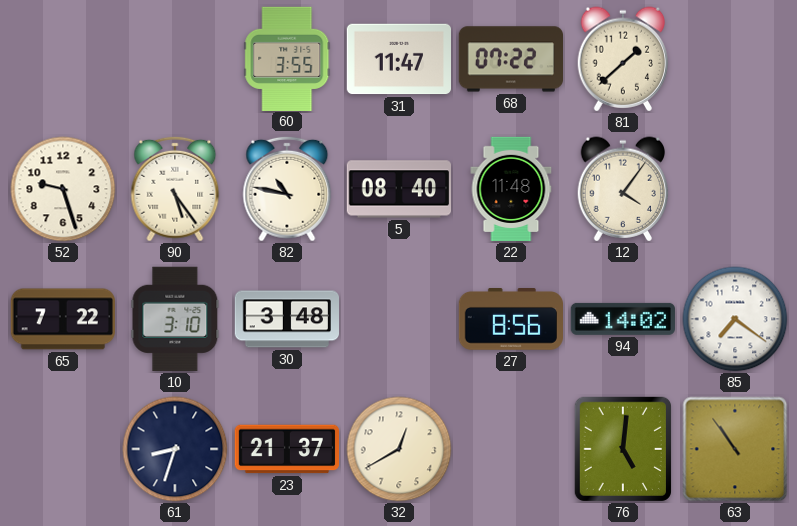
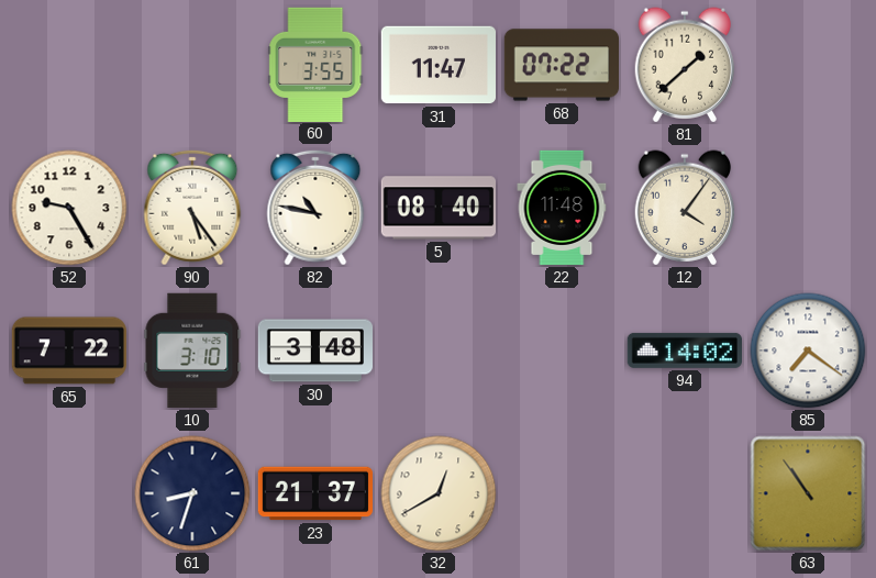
52: 9:27 -> 9:25
27: 8:56 -> none
76: 5:01 -> none
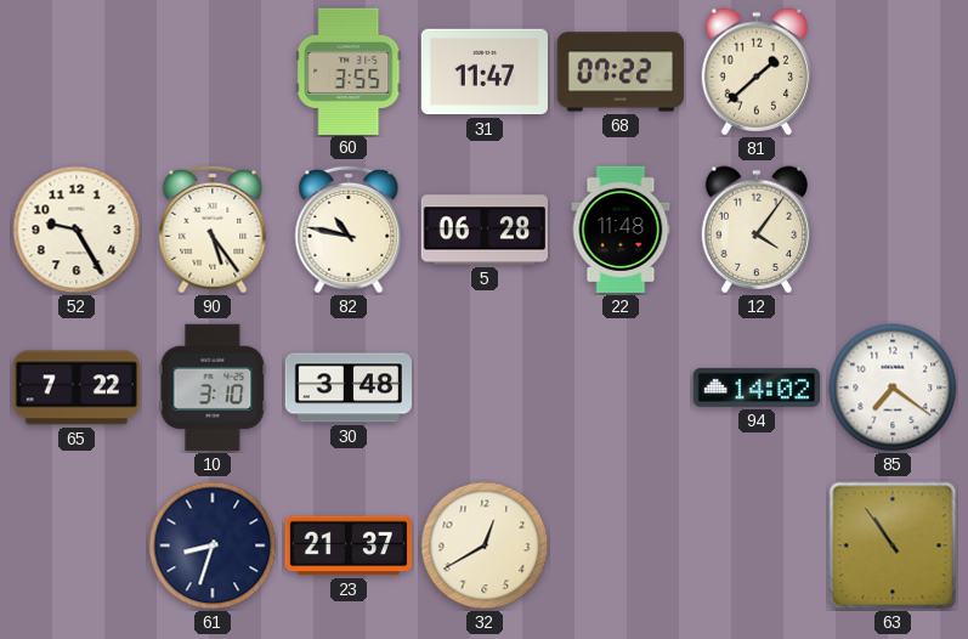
5: 08:40 -> 06:28
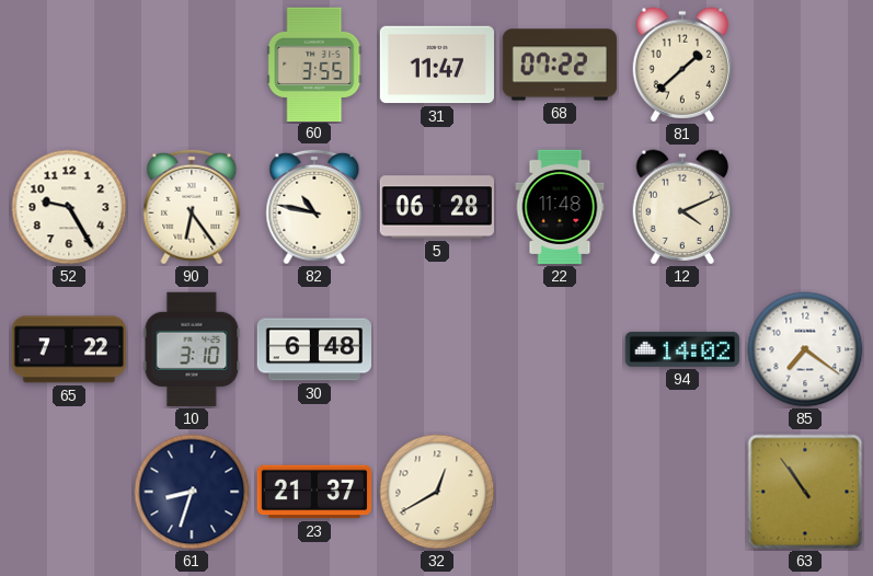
90: 5:24 -> 6:24
12: 4:06 -> 4:11
30: 3:48 -> 6:48
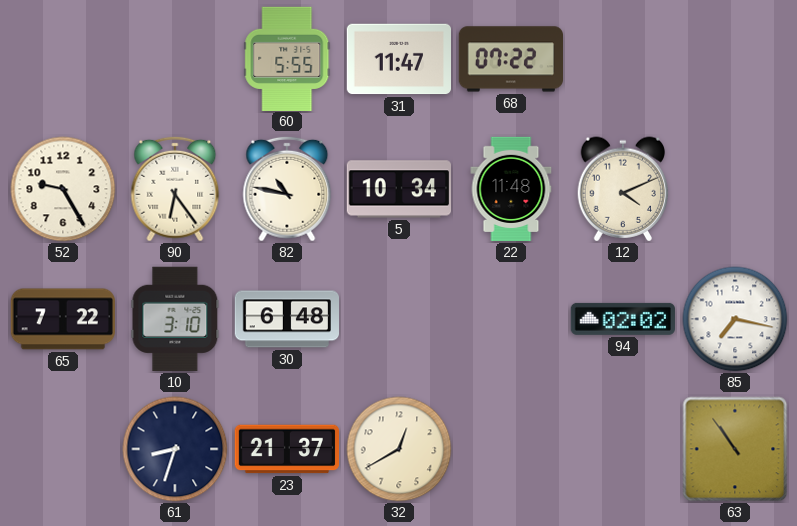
60: 3:55 -> 5:55
81: 1:38 -> none
5: 06:28 -> 10:34
94: 14:02 -> 02:02
85: 7:21 -> 7:17
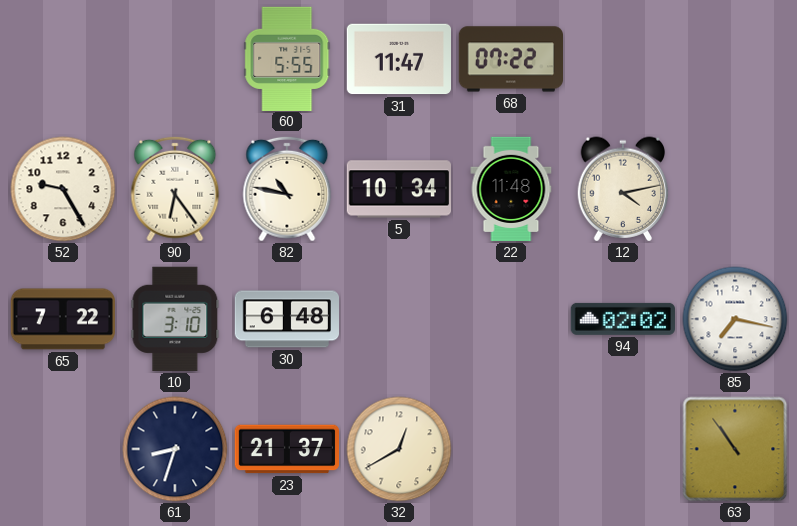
12: 4:11 -> 4:13
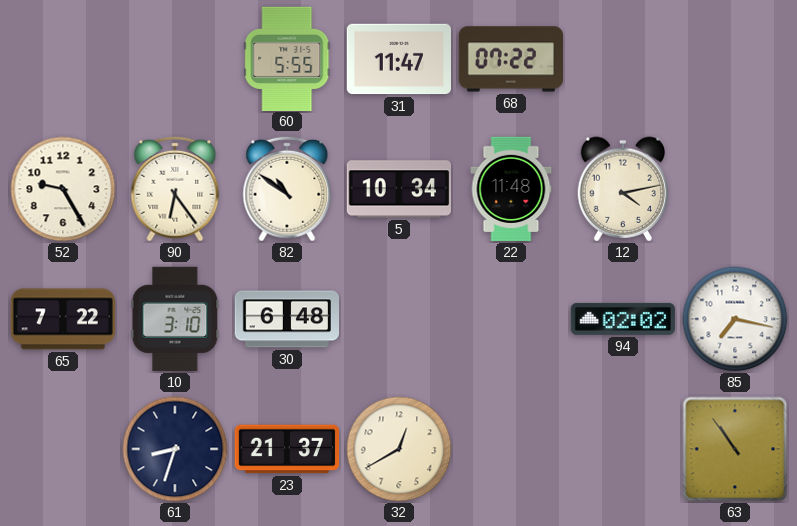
82: 10:47 -> 10:51
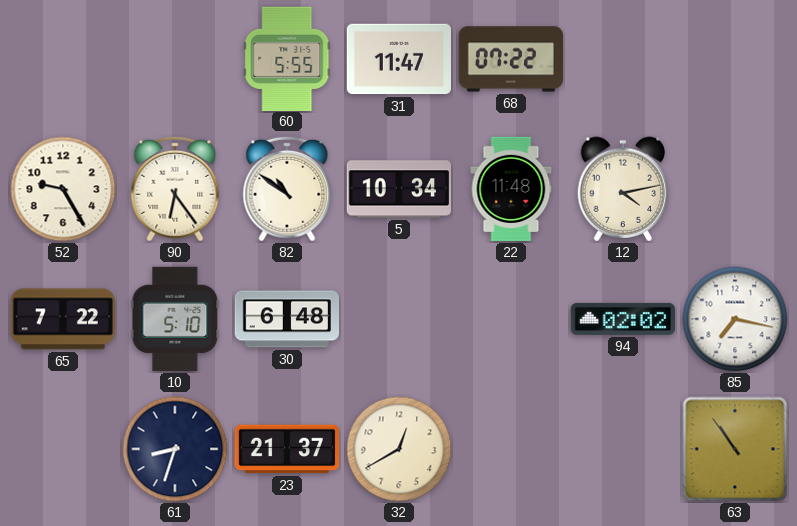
10: 3:10 -> 5:10
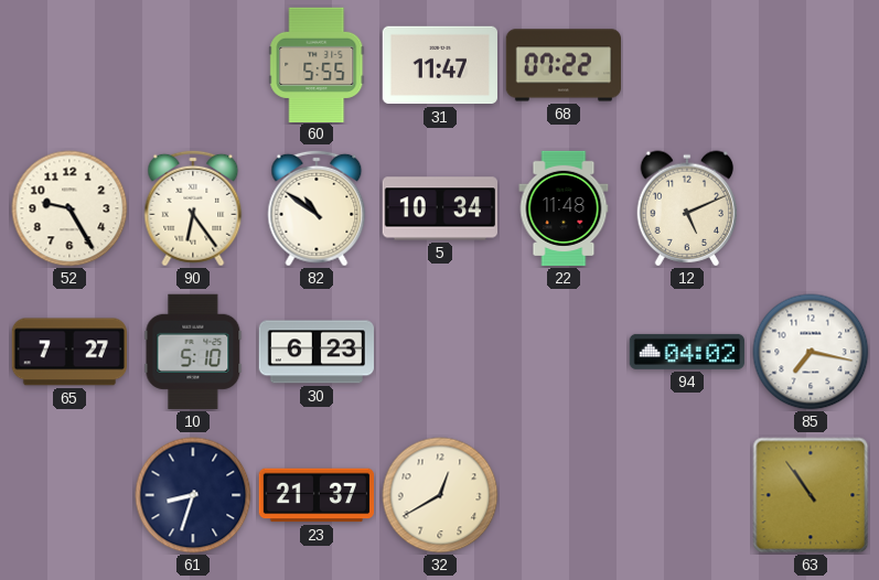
12: 4:13 -> 5:11
65: 7:22 -> 7:27
30: 6:48 -> 6:23
94: 02:02 -> 04:02
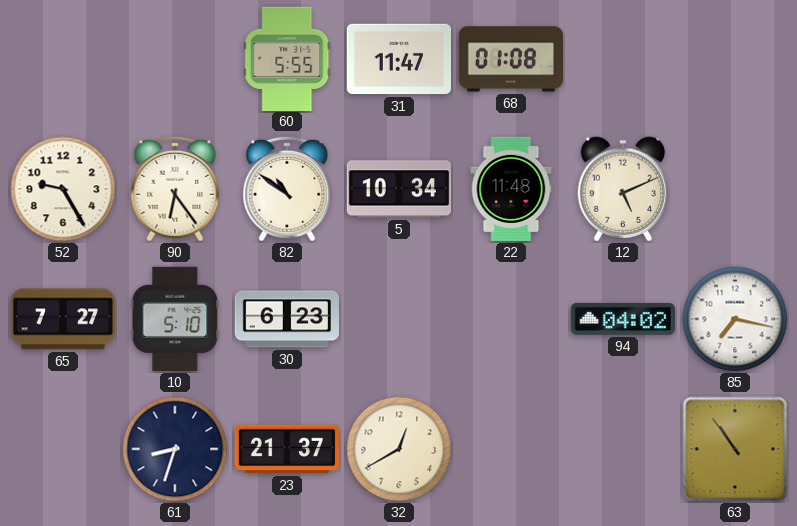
68: 07:22 -> 01:08
